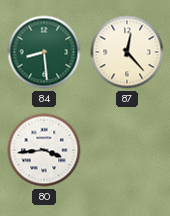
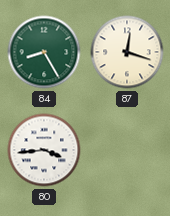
84: 8:29 -> 8:25
87: 12:23 -> 12:18
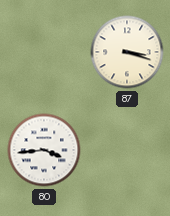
84: 8:25 -> none
87: 12:18 -> 3:18
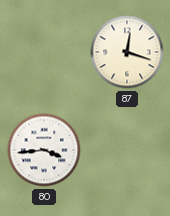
87: 3:18 -> 12:18
